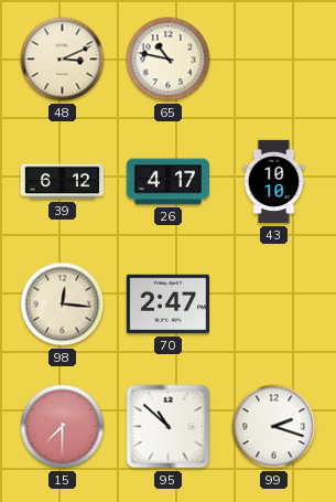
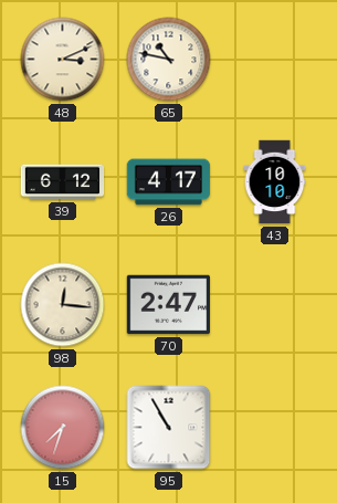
15: 7:30 -> 7:33
95: 10:52 -> 10:55
99: 2:18 -> none
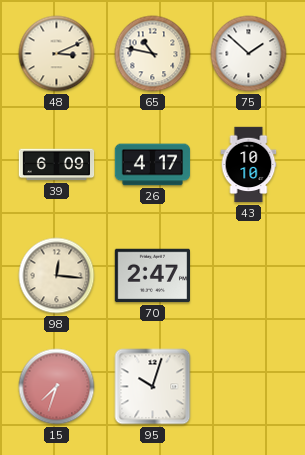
75: none -> 1:52
39: 6:12 -> 6:09
95: 10:55 -> 10:03
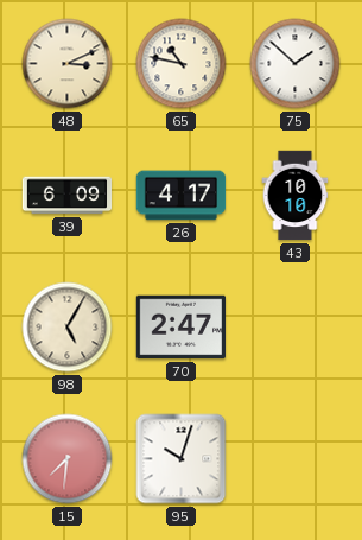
98: 12:16 -> 5:05
15: 7:33 -> 7:31
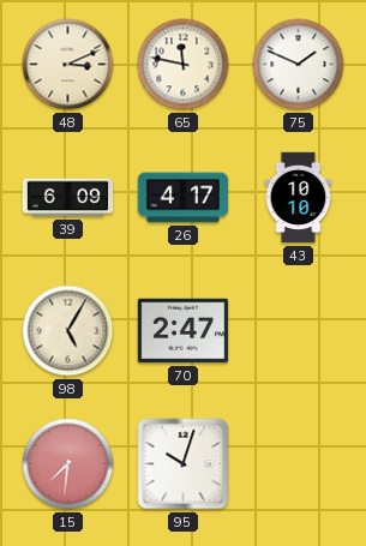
65: 10:47 -> 11:47
75: 1:52 -> 1:49
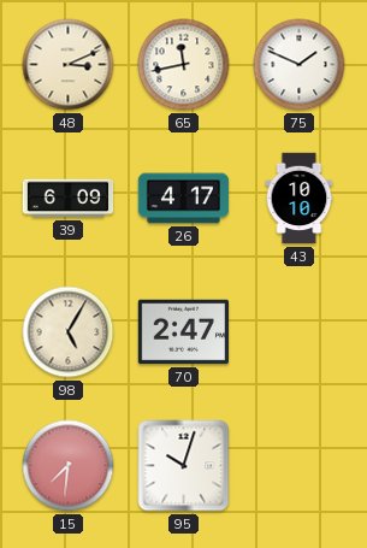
65: 11:47 -> 11:43
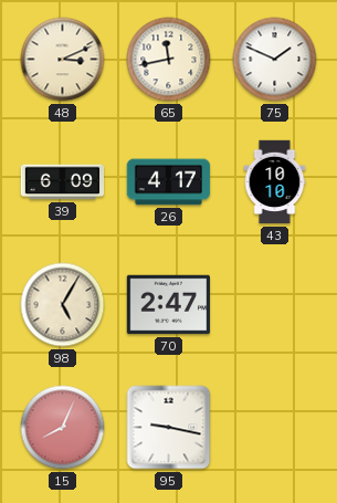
15: 7:31 -> 8:04
95: 10:03 -> 9:17
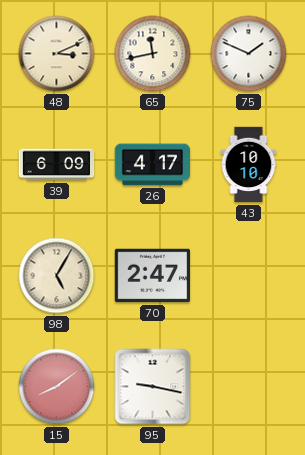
15: 8:04 -> 8:09
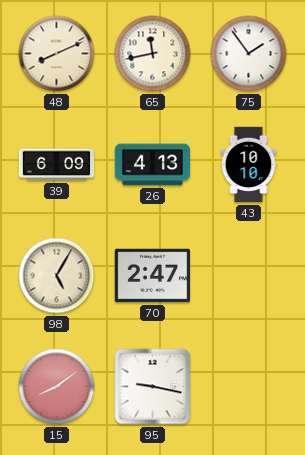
48: 3:11 -> 8:11
75: 1:49 -> 1:54
26: 4:17 -> 4:13
